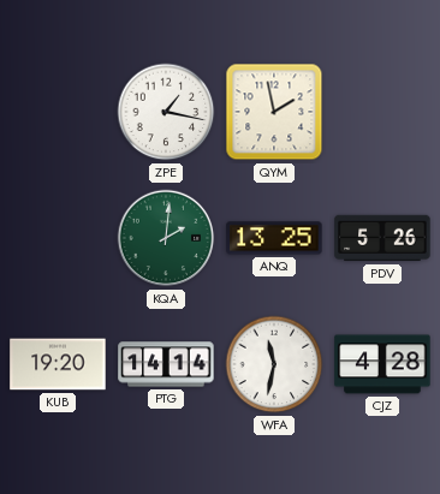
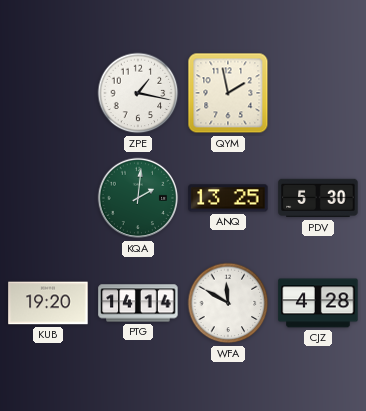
PDV: 5:26 -> 5:30
WFA: 11:32 -> 11:50
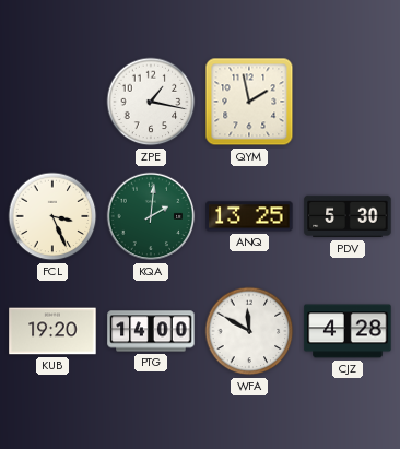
FCL: none -> 3:26
PTG: 14:14 -> 14:00
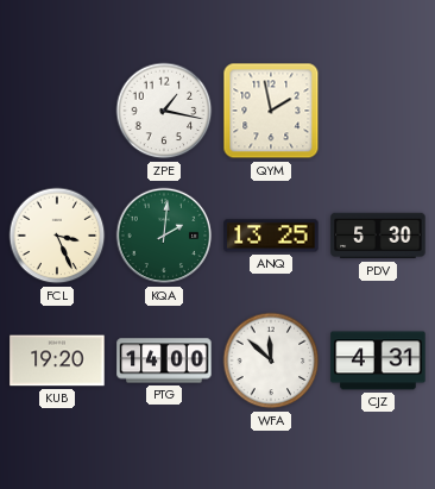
WFA: 11:50 -> 11:52
CJZ: 4:28 -> 4:31
